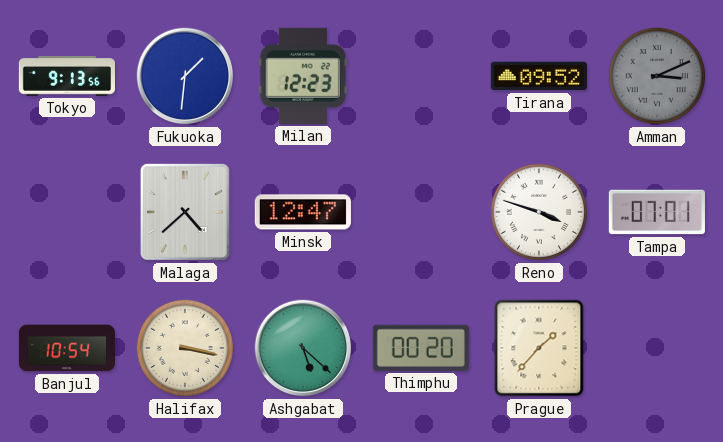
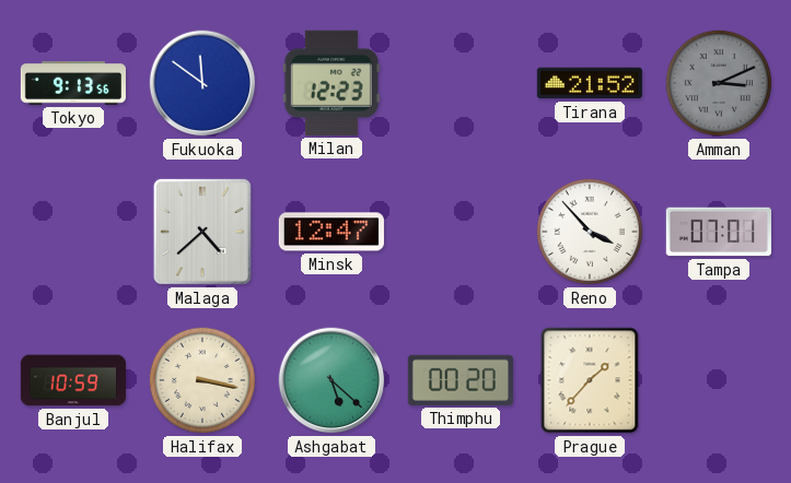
Fukuoka: 1:31 -> 11:51
Tirana: 09:52 -> 21:52
Reno: 3:48 -> 3:53
Banjul: 10:54 -> 10:59
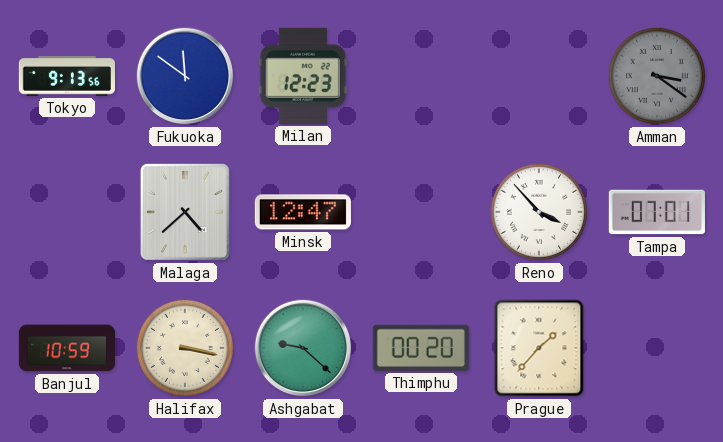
Tirana: 21:52 -> none
Amman: 3:11 -> 3:21
Ashgabat: 5:22 -> 9:22
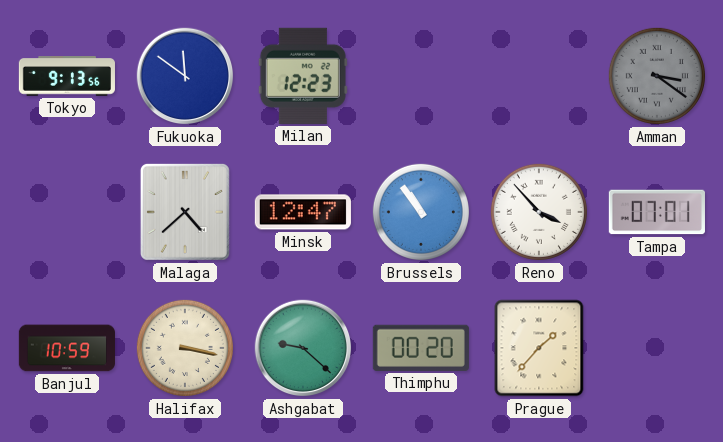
Brussels: none -> 10:54
